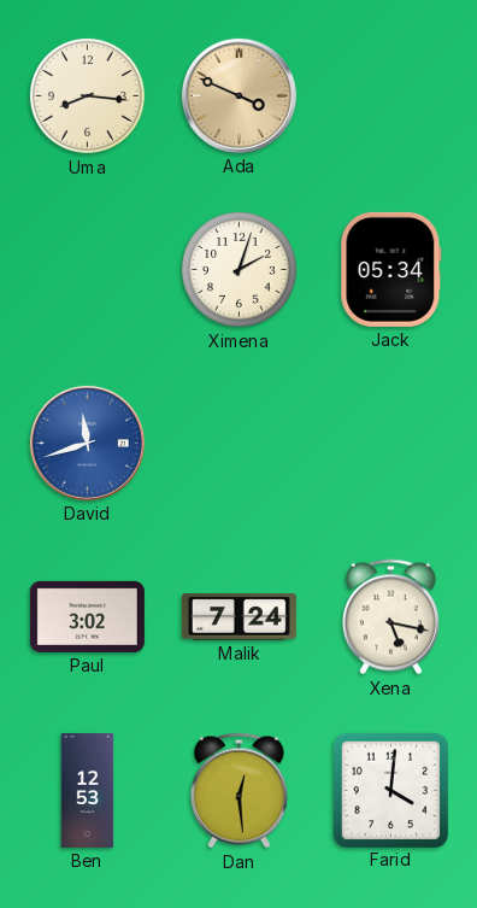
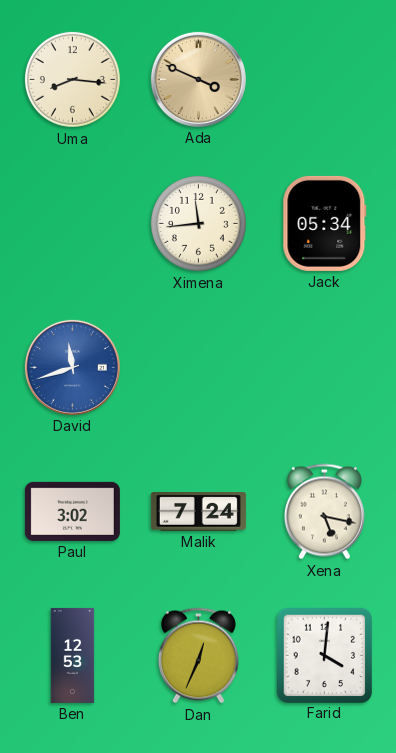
Ximena: 2:03 -> 11:44
Dan: 12:29 -> 12:34
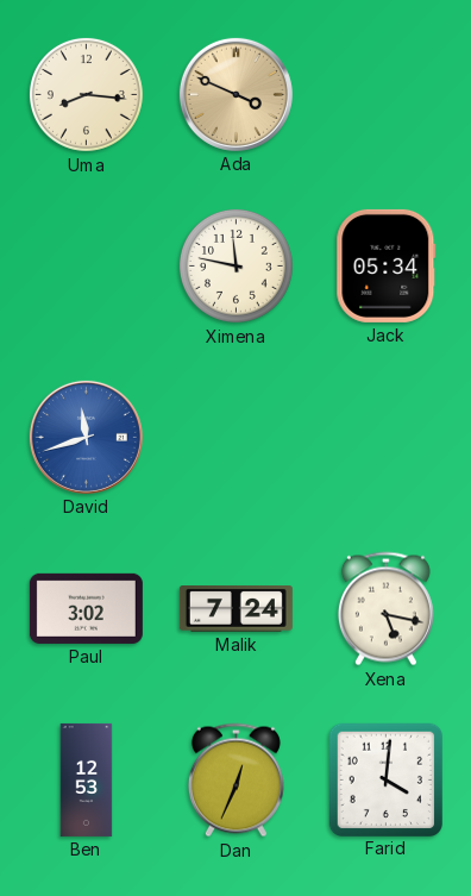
Ximena: 11:44 -> 11:47
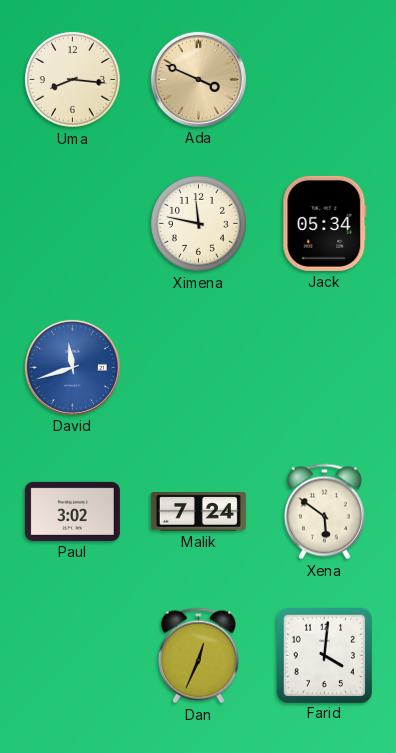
Xena: 5:17 -> 5:51
Ben: 12:53 -> none
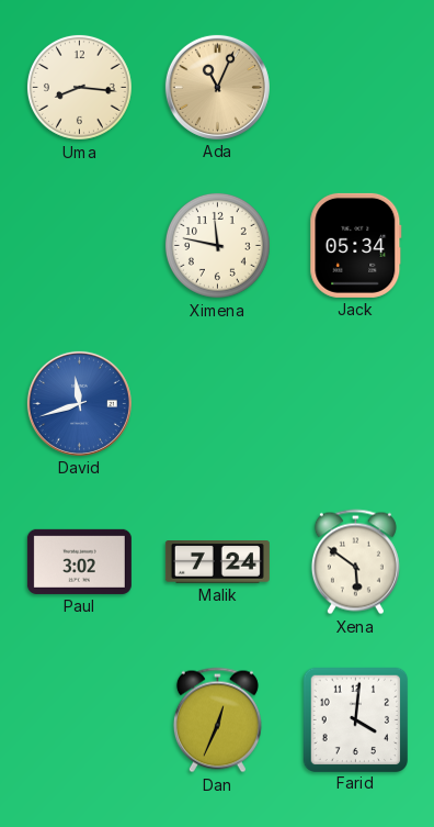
Ada: 3:49 -> 11:04
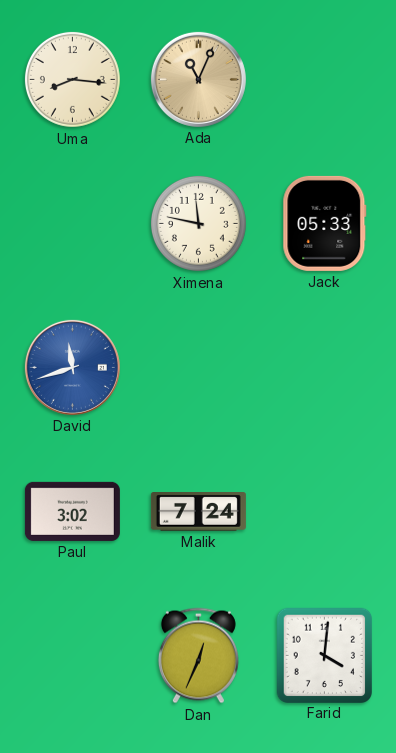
Jack: 05:34 -> 05:33
Xena: 5:51 -> none
